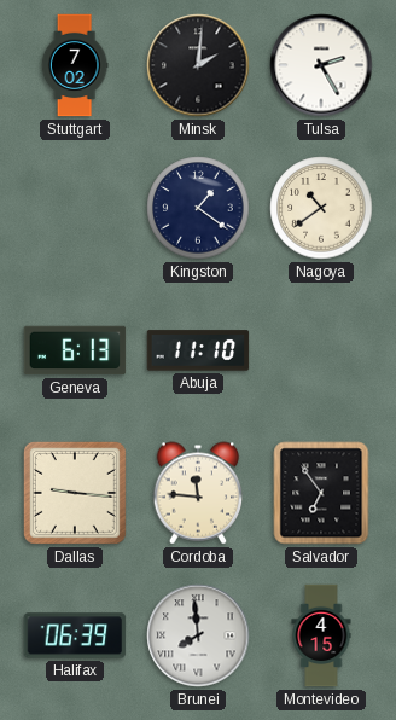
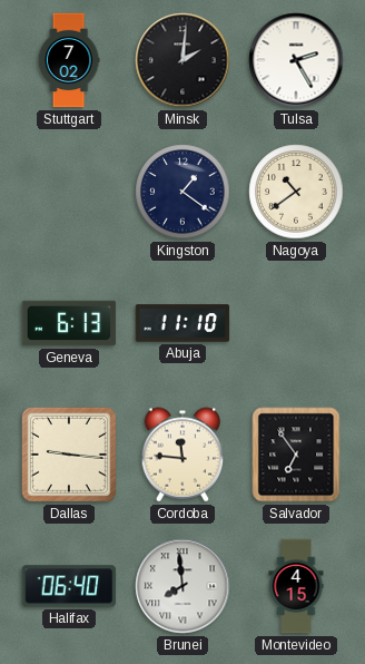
Halifax: 06:39 -> 06:40
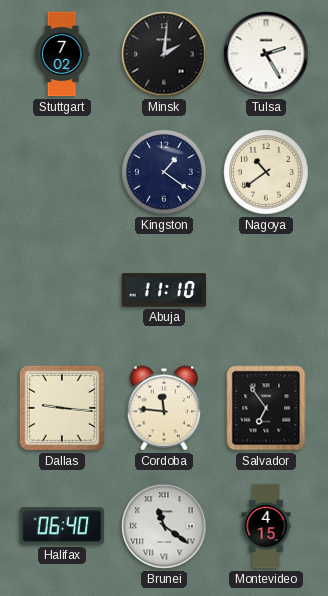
Geneva: 6:13 -> none
Brunei: 7:59 -> 11:21
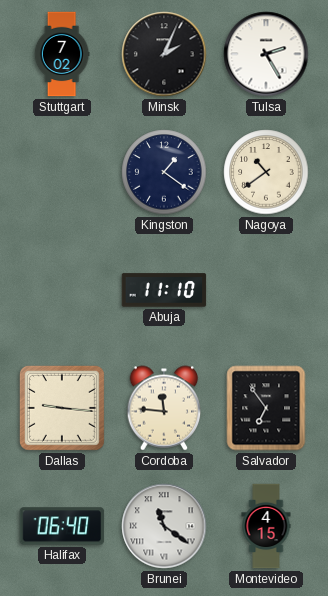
Minsk: 2:01 -> 2:04
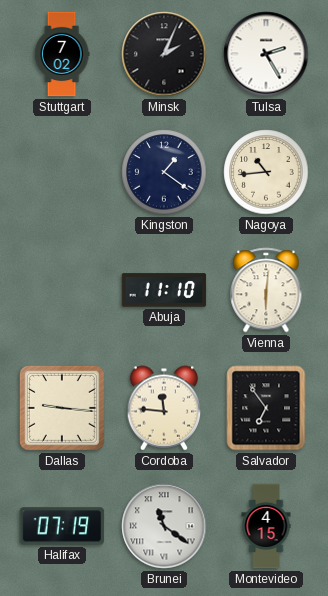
Nagoya: 10:39 -> 10:44
Vienna: none -> 6:01
Halifax: 06:40 -> 07:19
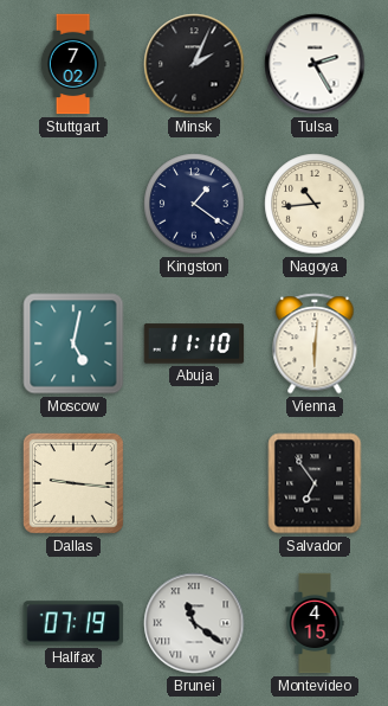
Moscow: none -> 5:02
Cordoba: 11:46 -> none
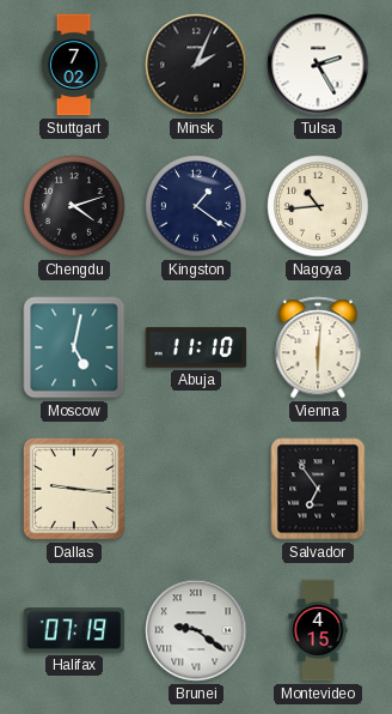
Chengdu: none -> 4:12
Brunei: 11:21 -> 9:21
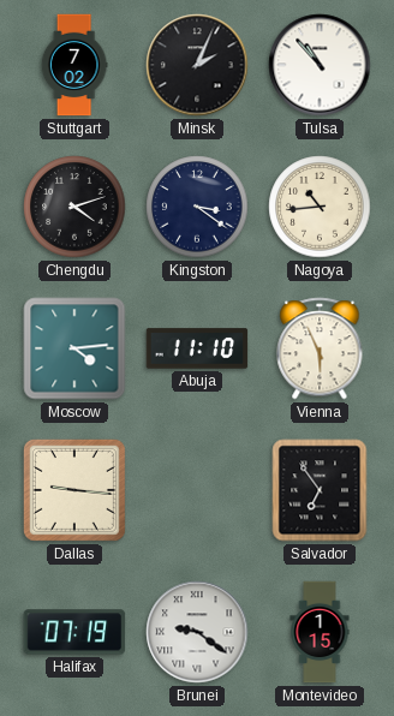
Tulsa: 2:25 -> 10:53
Kingston: 1:21 -> 3:21
Moscow: 5:02 -> 4:14
Vienna: 6:01 -> 5:56
Montevideo: 4:15 -> 1:15
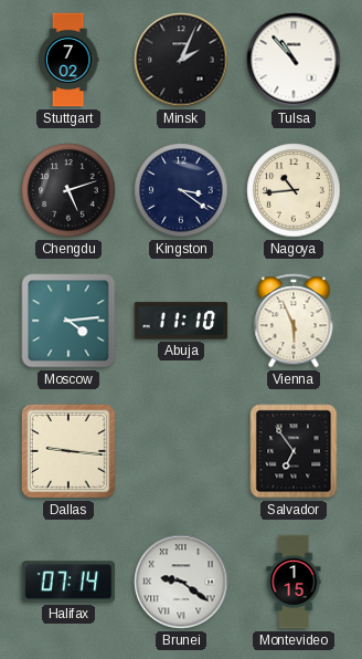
Chengdu: 4:12 -> 5:12
Halifax: 07:19 -> 07:14
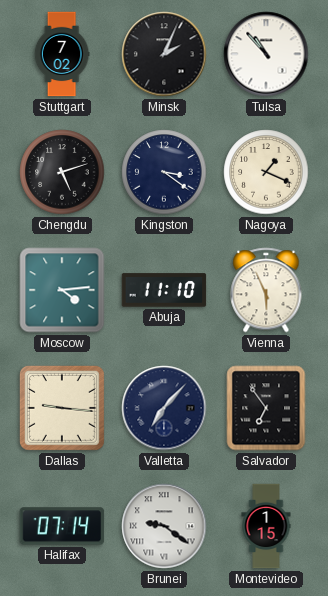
Nagoya: 10:44 -> 1:19
Valletta: none -> 7:07
